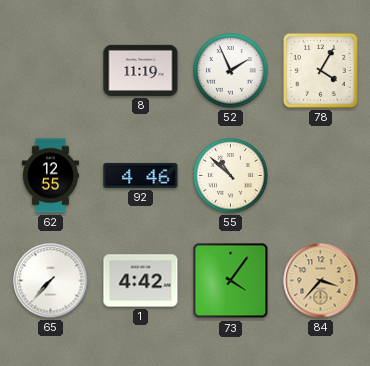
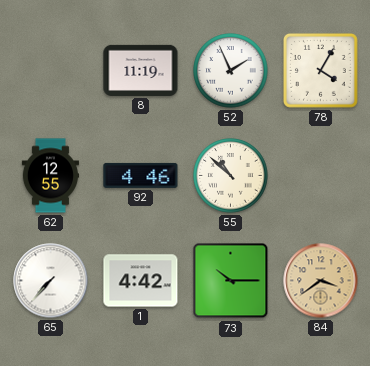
73: 4:06 -> 10:15
84: 3:37 -> 3:39
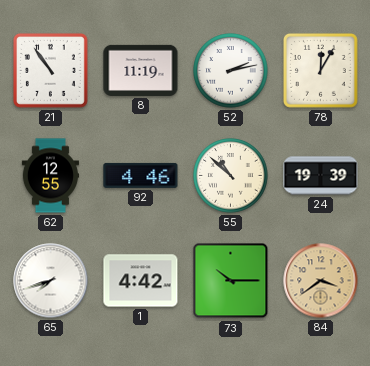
21: none -> 10:54
52: 1:56 -> 2:13
78: 4:05 -> 12:05
24: none -> 19:39
65: 7:37 -> 7:42
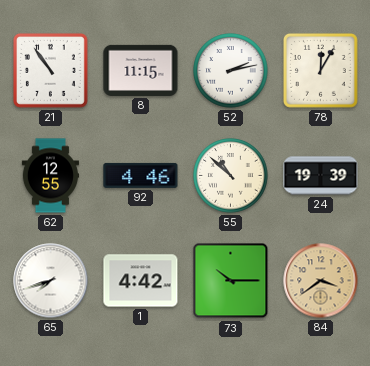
8: 11:19 -> 11:15
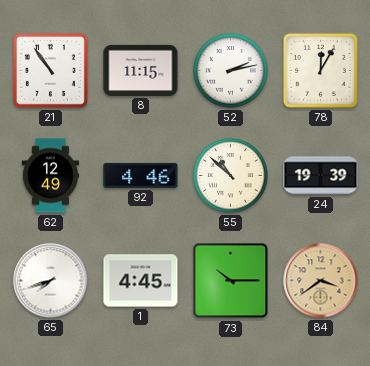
62: 12:55 -> 12:49
1: 4:42 -> 4:45
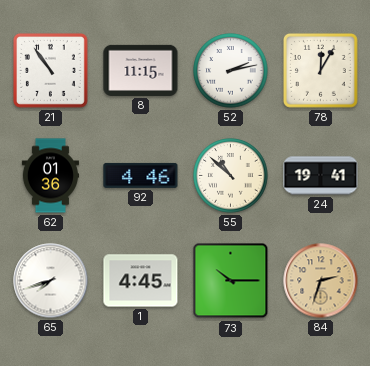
62: 12:49 -> 01:36
24: 19:39 -> 19:41
84: 3:39 -> 2:33
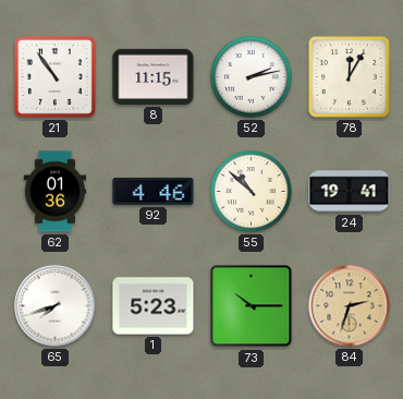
1: 4:45 -> 5:23
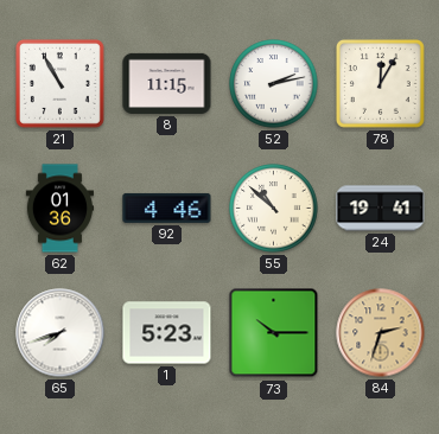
21: 10:54 -> 10:55
